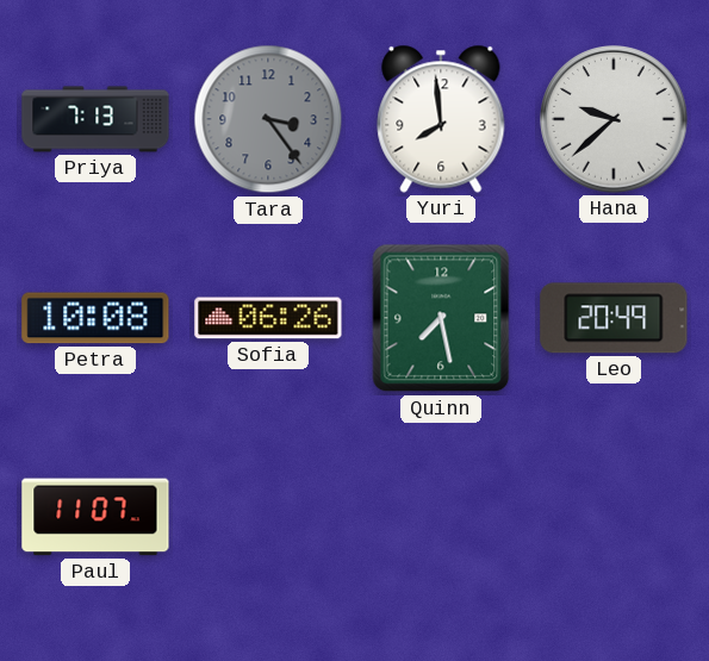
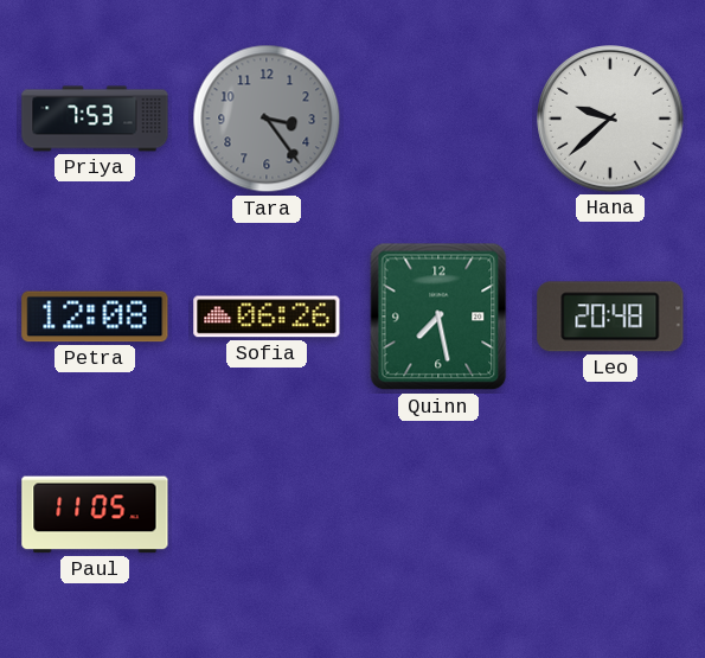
Priya: 7:13 -> 7:53
Yuri: 7:59 -> none
Petra: 10:08 -> 12:08
Leo: 20:49 -> 20:48
Paul: 11:07 -> 11:05
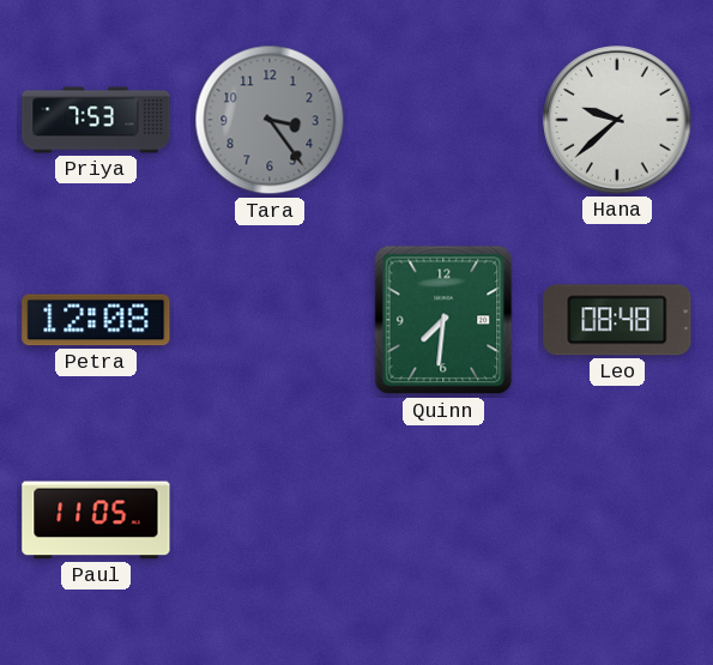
Sofia: 06:26 -> none
Quinn: 7:28 -> 7:31
Leo: 20:48 -> 08:48
